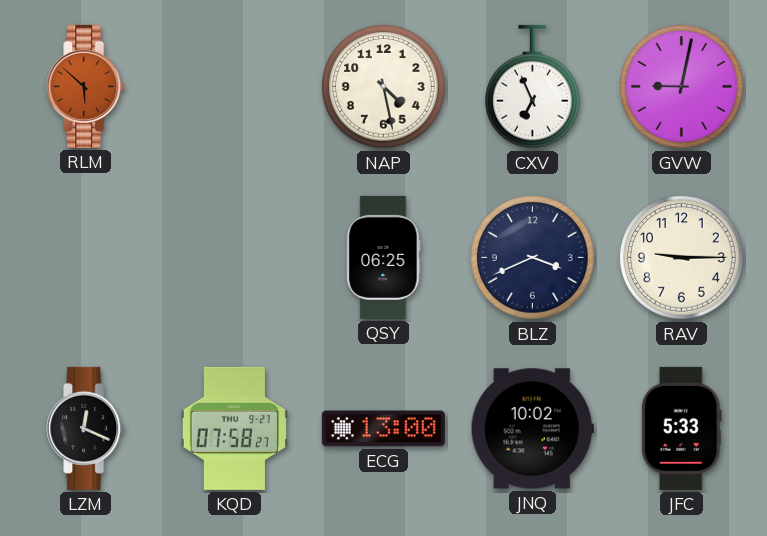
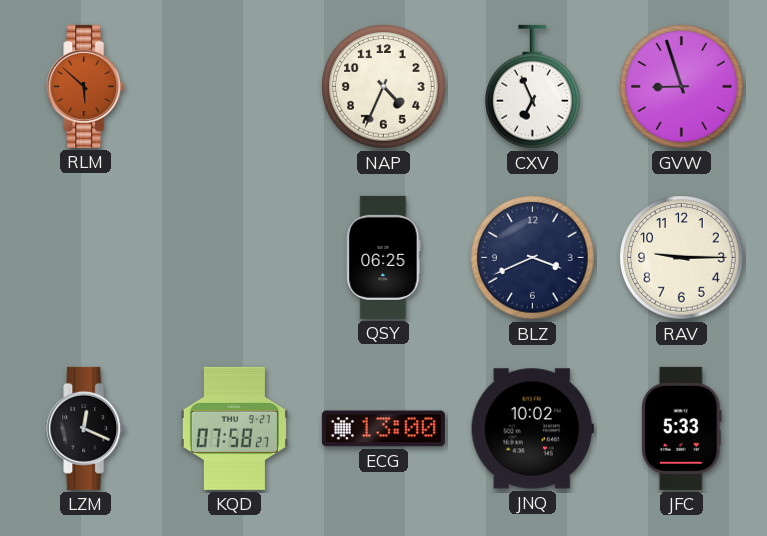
NAP: 4:28 -> 4:34
GVW: 9:02 -> 8:57
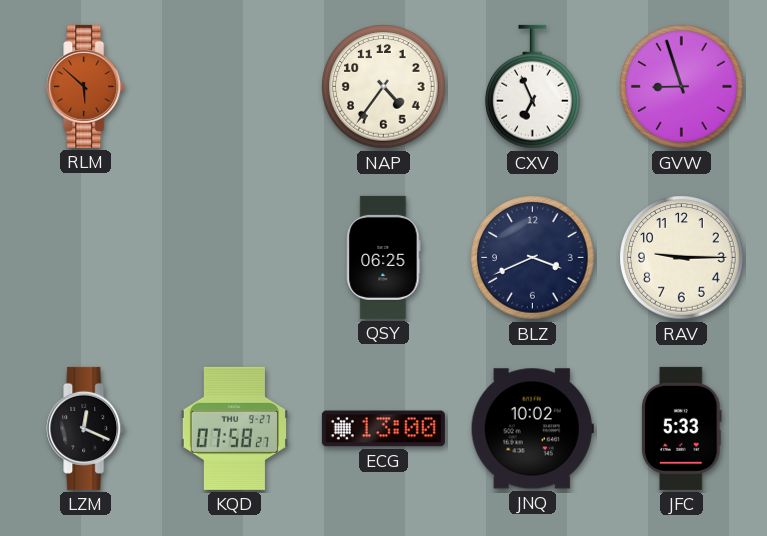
NAP: 4:34 -> 4:36
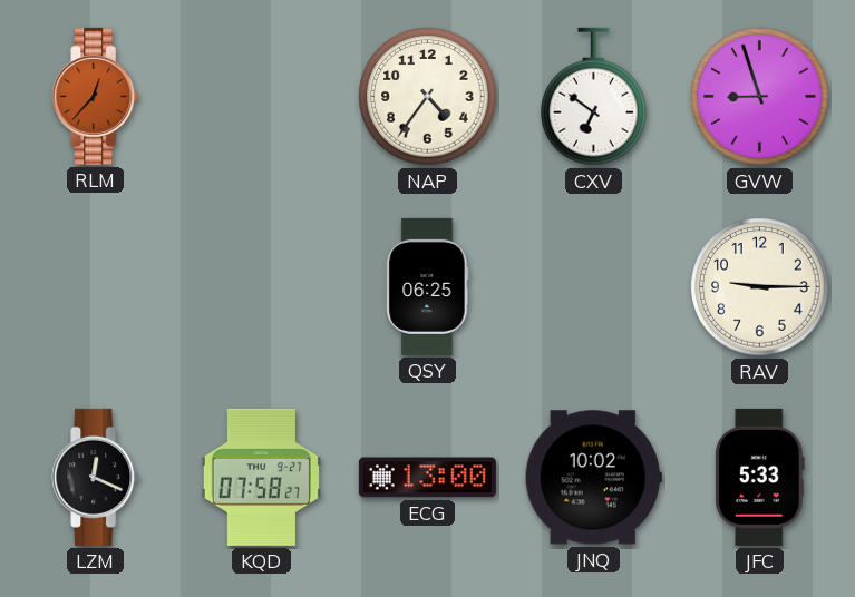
RLM: 5:52 -> 12:37
CXV: 6:56 -> 6:51
BLZ: 3:41 -> none
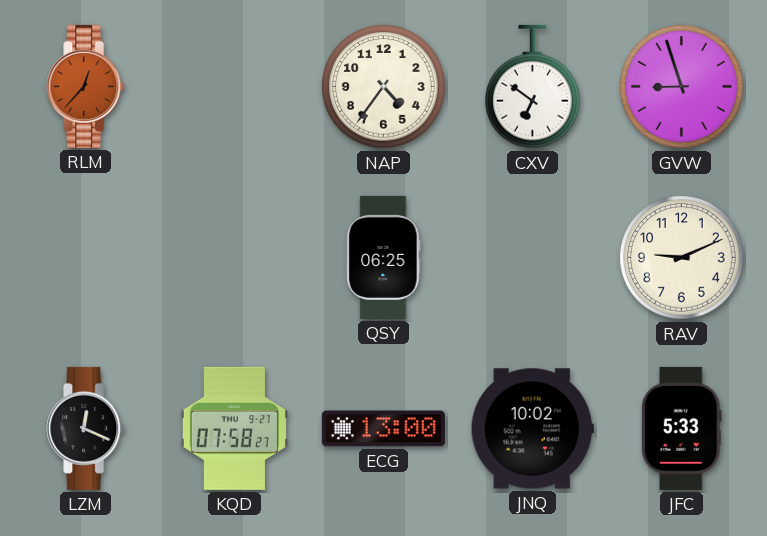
RAV: 9:15 -> 9:11
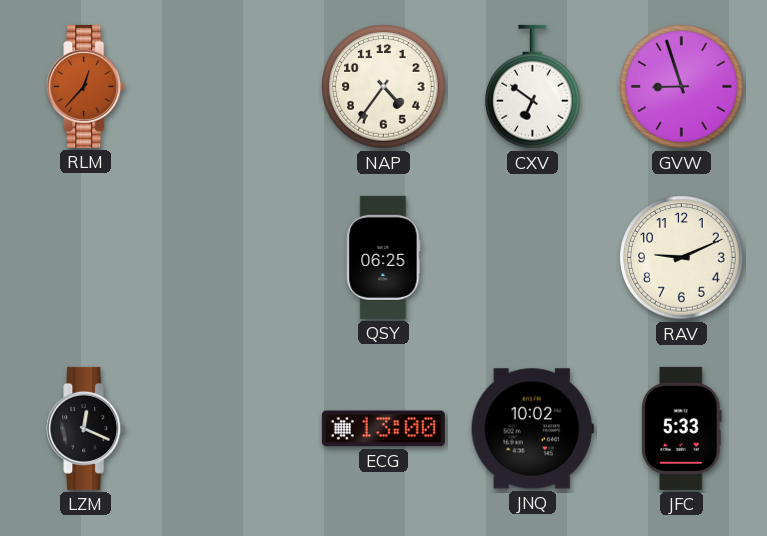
KQD: 07:58 -> none
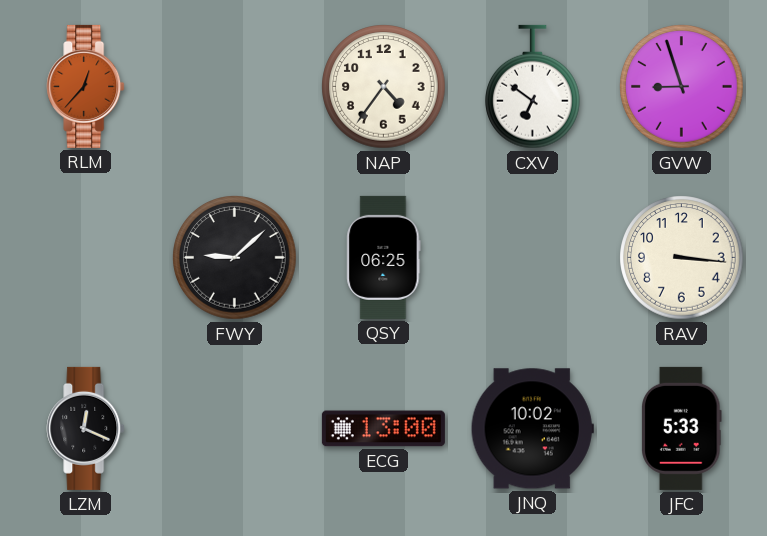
FWY: none -> 9:08
RAV: 9:11 -> 3:16
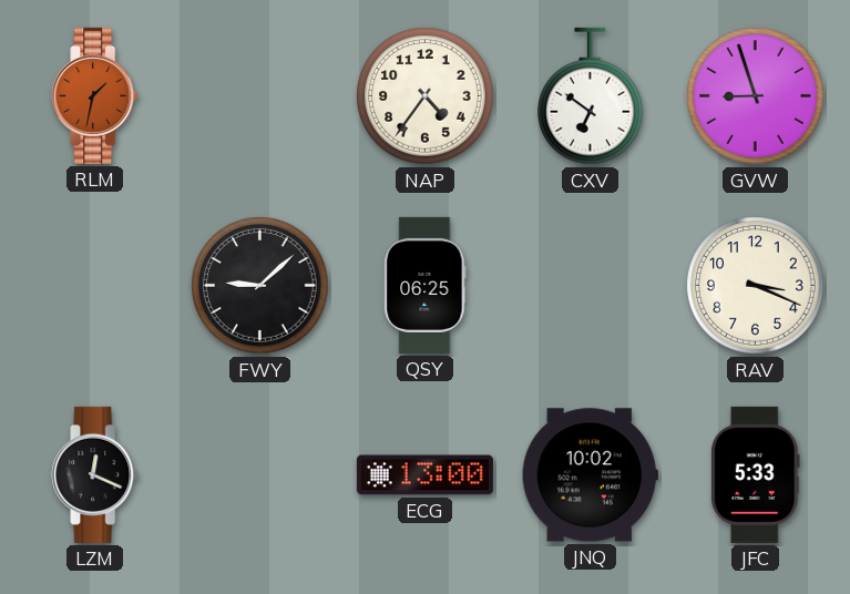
RLM: 12:37 -> 1:32
RAV: 3:16 -> 3:19
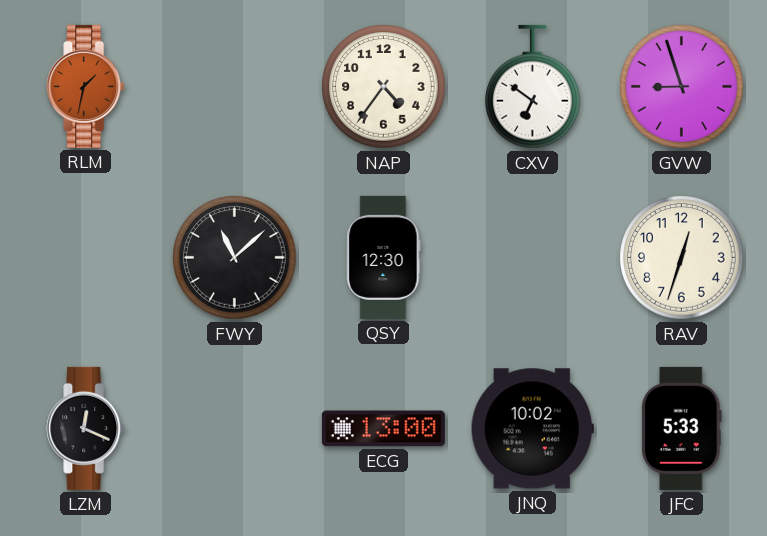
FWY: 9:08 -> 11:08
QSY: 06:25 -> 12:30
RAV: 3:19 -> 12:33
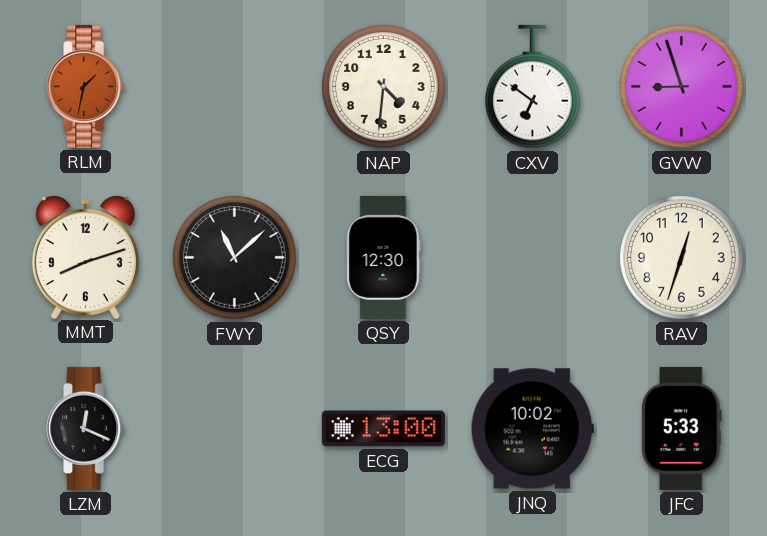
NAP: 4:36 -> 4:31
MMT: none -> 8:12
